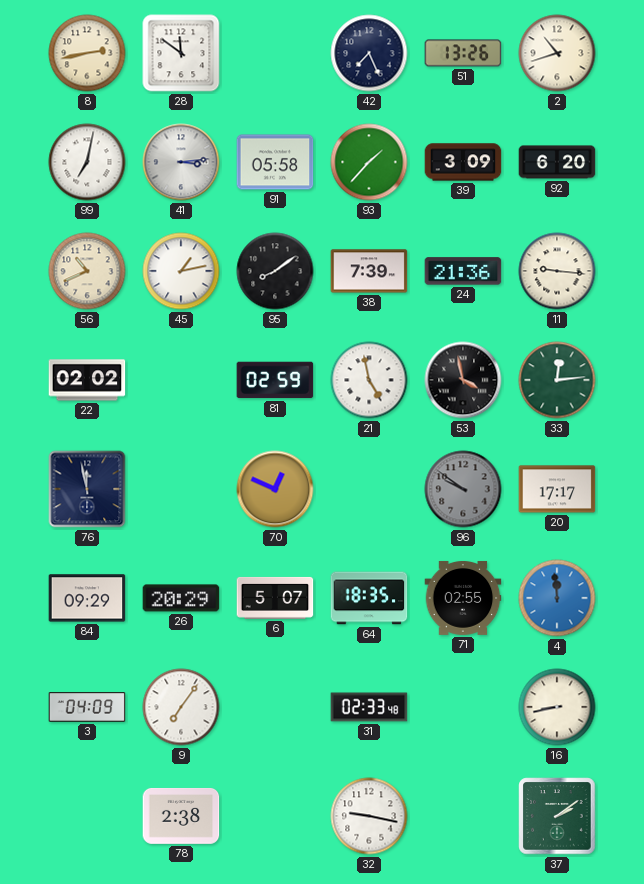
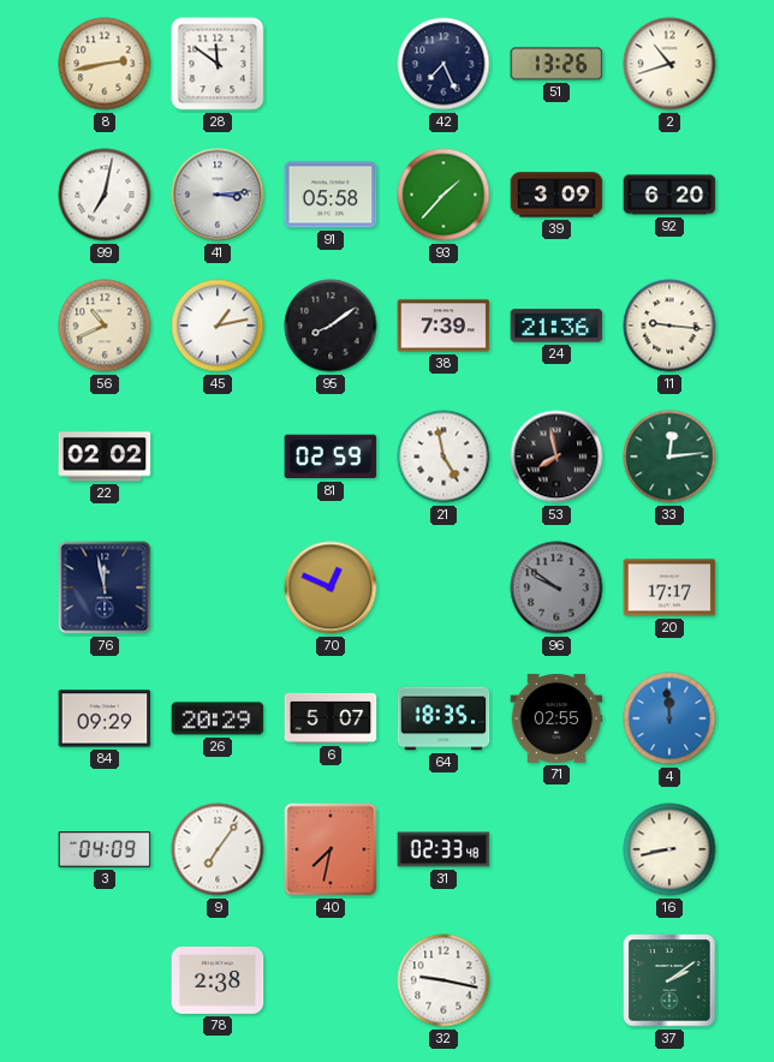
53: 3:58 -> 7:58
40: none -> 7:32
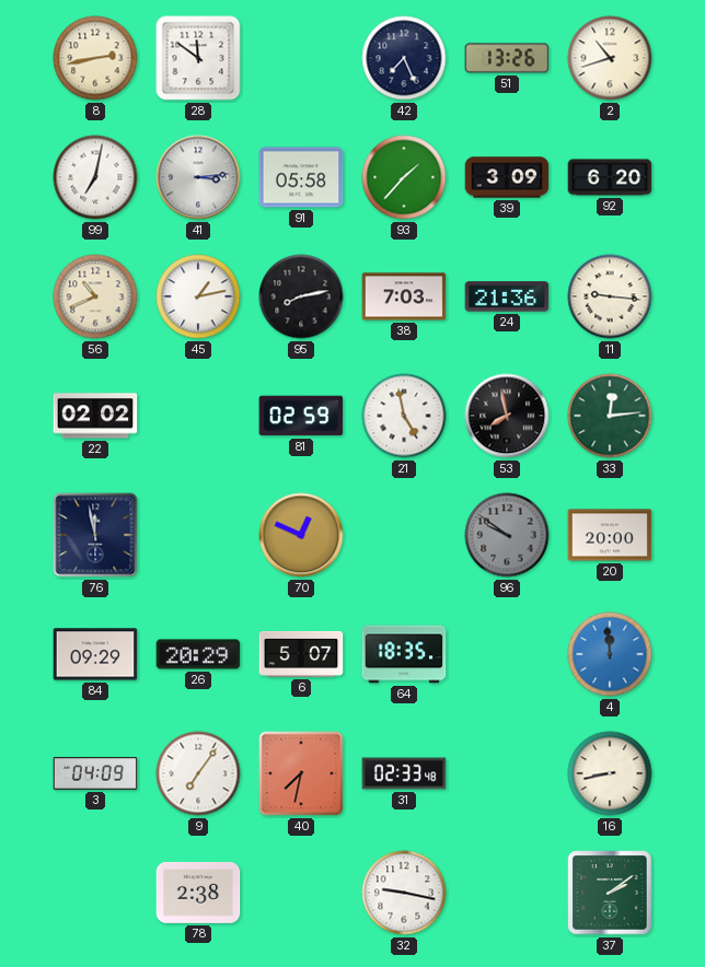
95: 8:09 -> 8:13
38: 7:39 -> 7:03
20: 17:17 -> 20:00
71: 02:55 -> none
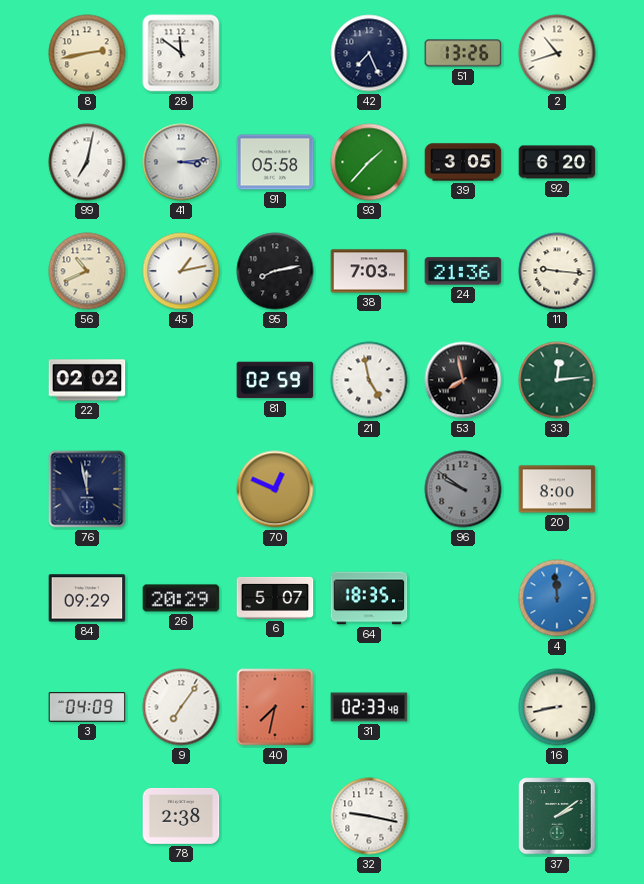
39: 3:09 -> 3:05
20: 20:00 -> 8:00
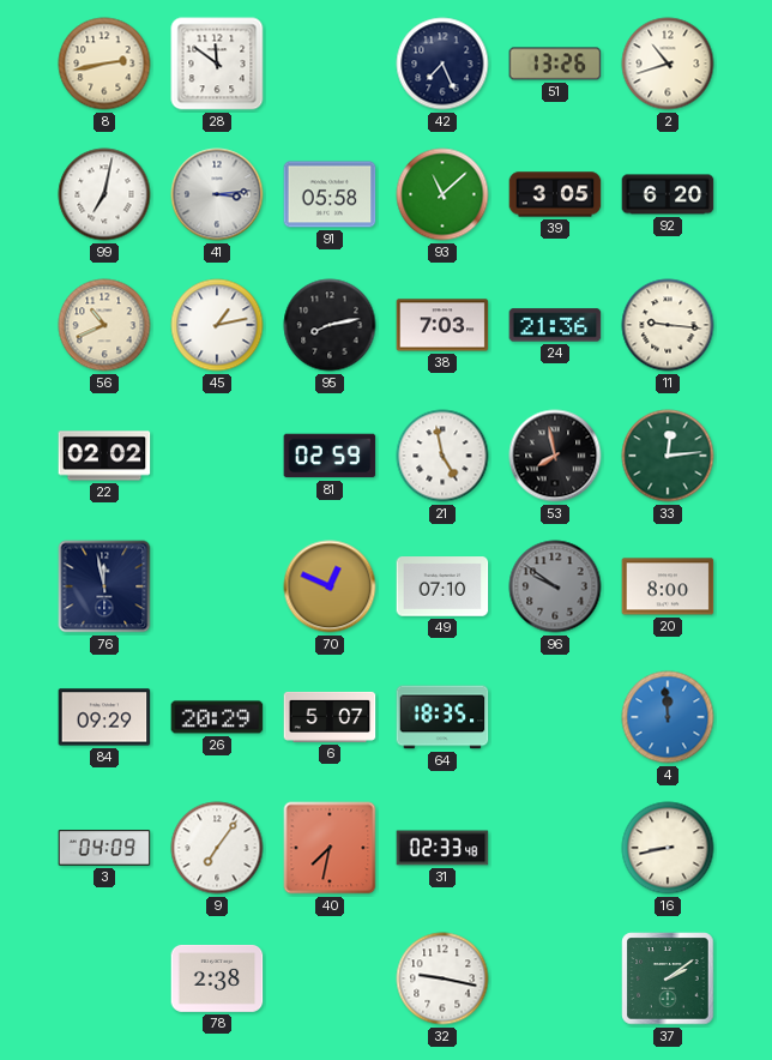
93: 1:37 -> 11:08
49: none -> 07:10
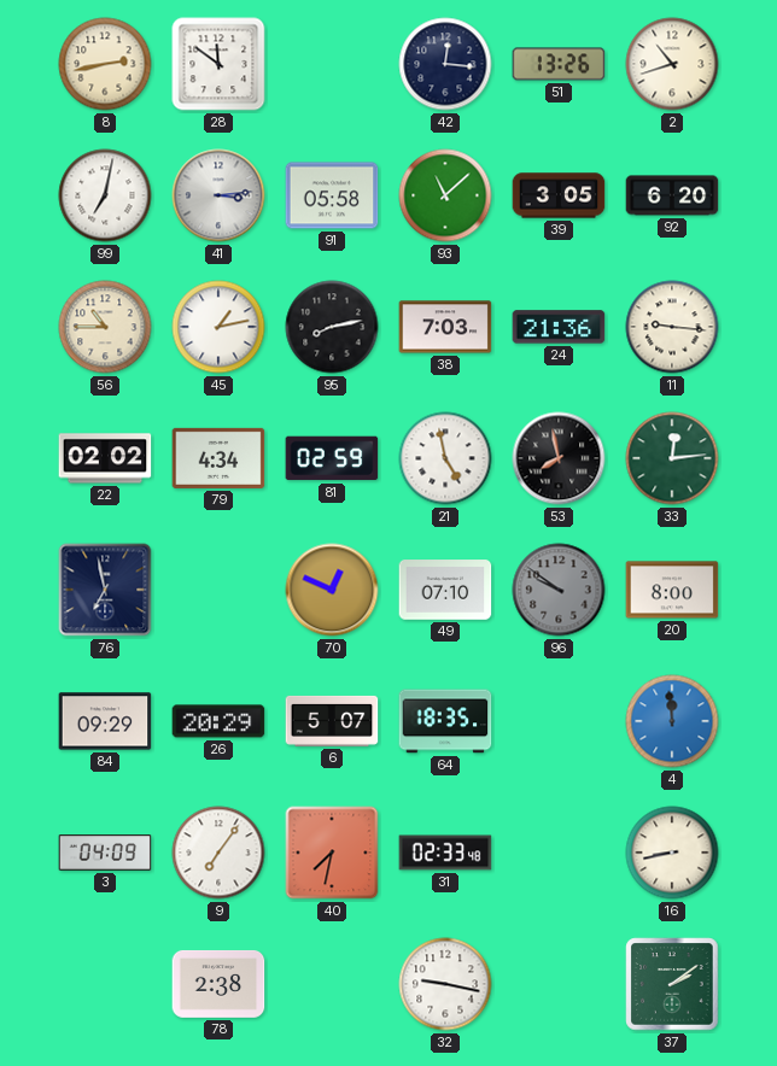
42: 7:26 -> 12:16
56: 10:41 -> 10:45
79: none -> 4:34
76: 11:58 -> 6:58
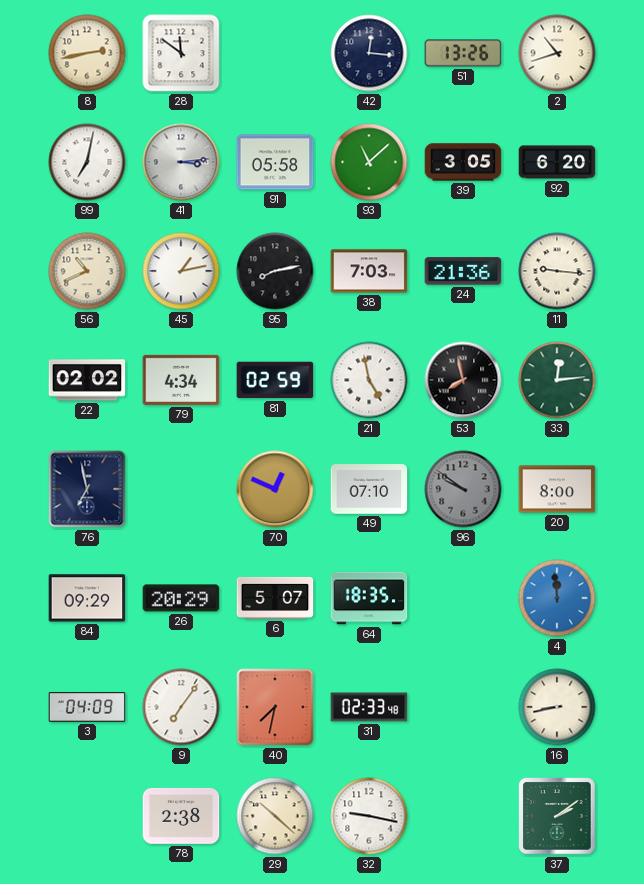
56: 10:45 -> 10:41
29: none -> 10:22
